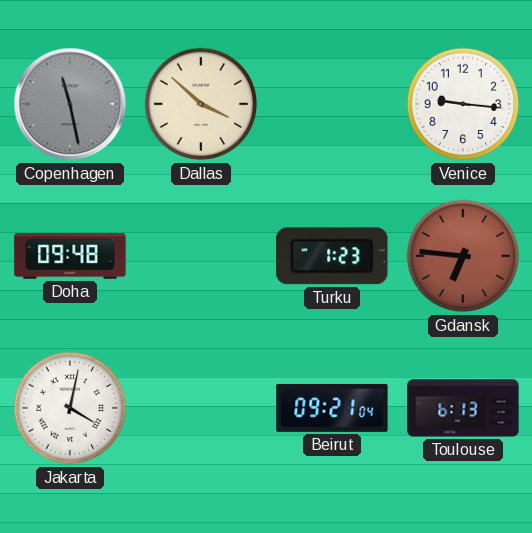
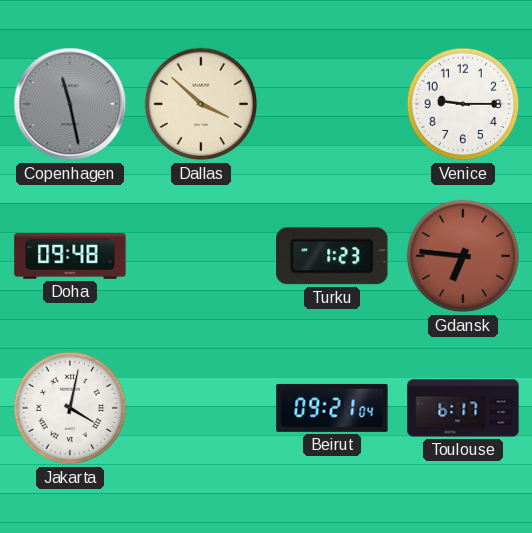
Venice: 9:16 -> 9:15
Toulouse: 6:13 -> 6:17
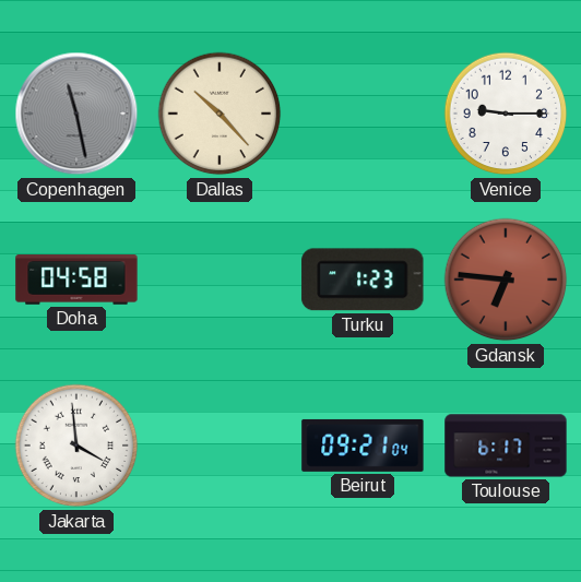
Dallas: 3:52 -> 10:23
Doha: 09:48 -> 04:58
Jakarta: 4:02 -> 3:59
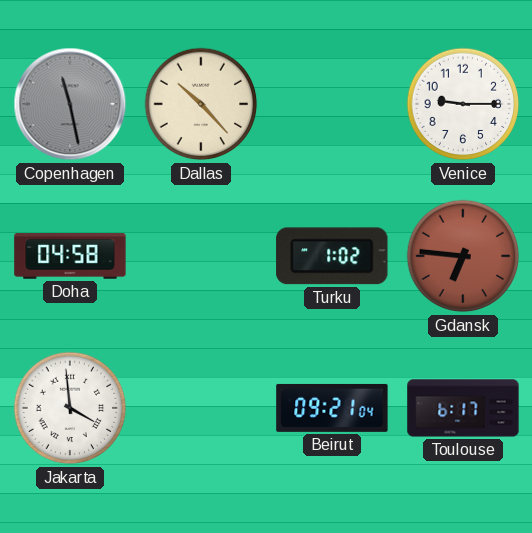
Turku: 1:23 -> 1:02
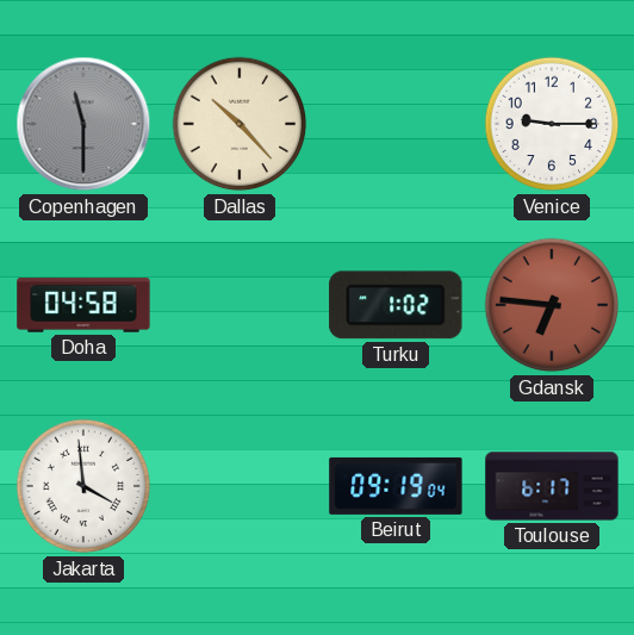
Copenhagen: 11:28 -> 11:30
Beirut: 09:21 -> 09:19
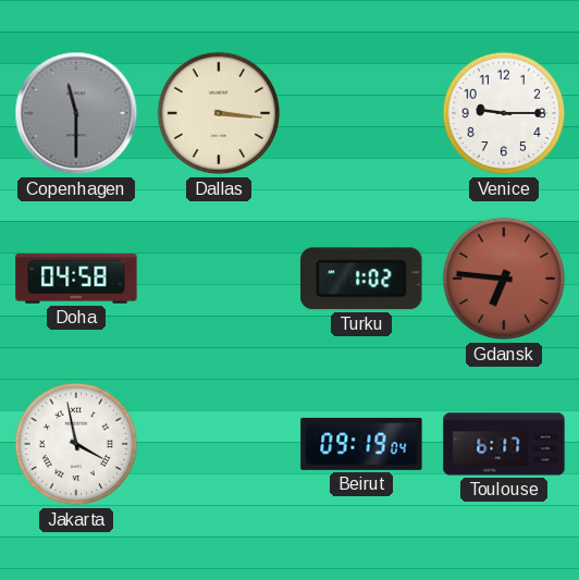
Dallas: 10:23 -> 3:16
Jakarta: 3:59 -> 3:58
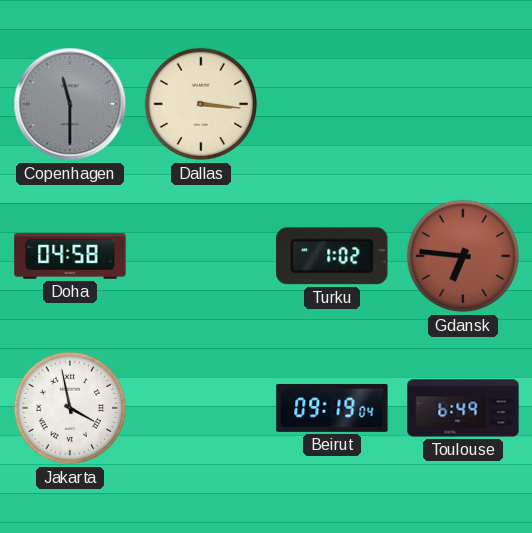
Venice: 9:15 -> none
Toulouse: 6:17 -> 6:49
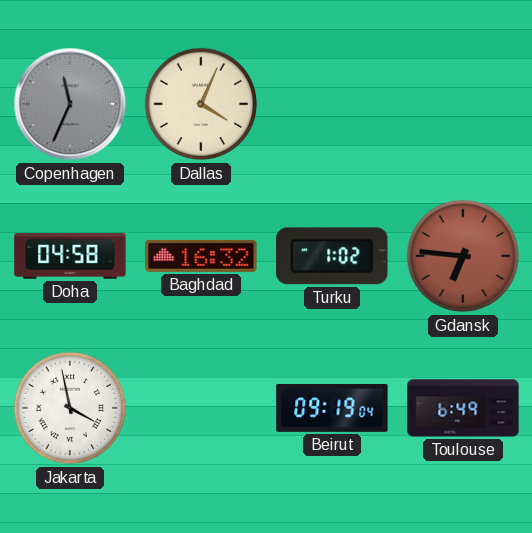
Copenhagen: 11:30 -> 11:34
Dallas: 3:16 -> 4:04
Baghdad: none -> 16:32
